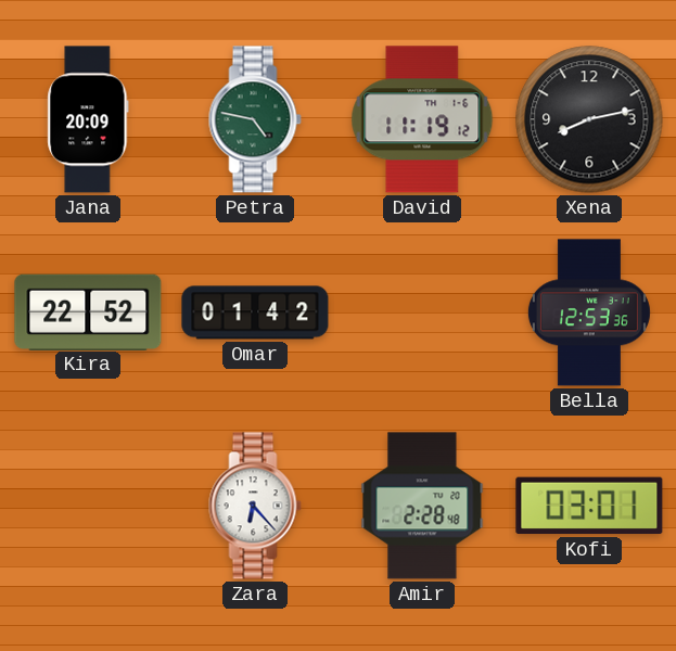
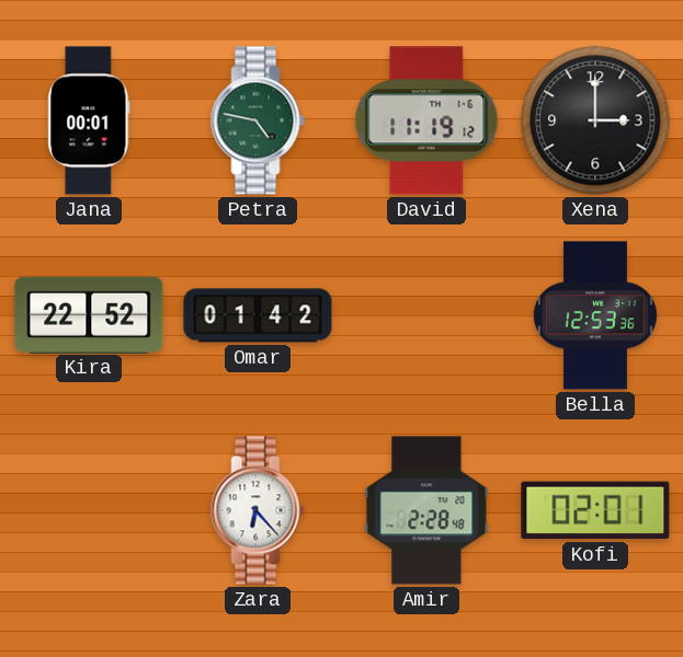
Jana: 20:09 -> 00:01
Xena: 8:13 -> 3:00
Kofi: 03:01 -> 02:01
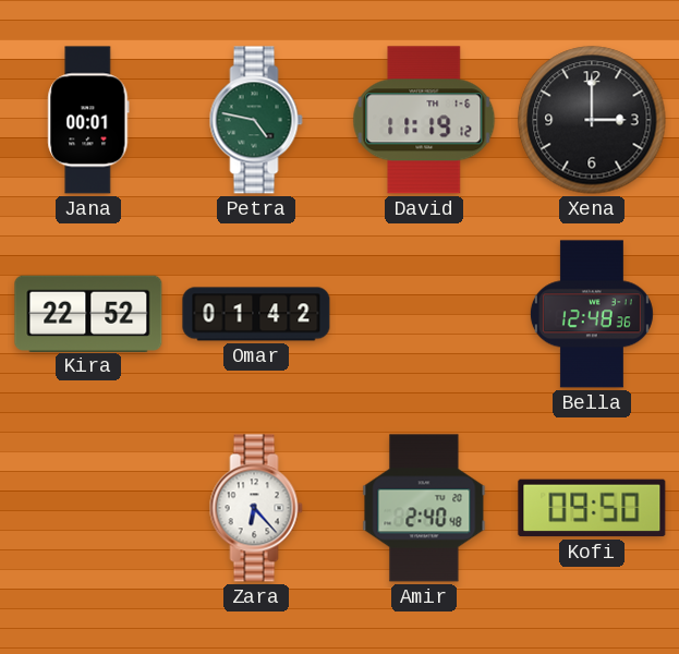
Bella: 12:53 -> 12:48
Amir: 2:28 -> 2:40
Kofi: 02:01 -> 09:50
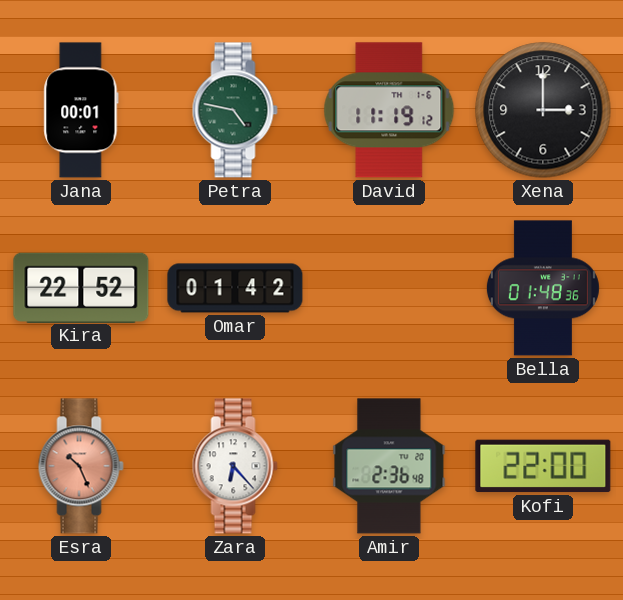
Bella: 12:48 -> 01:48
Esra: none -> 10:26
Amir: 2:40 -> 2:36
Kofi: 09:50 -> 22:00
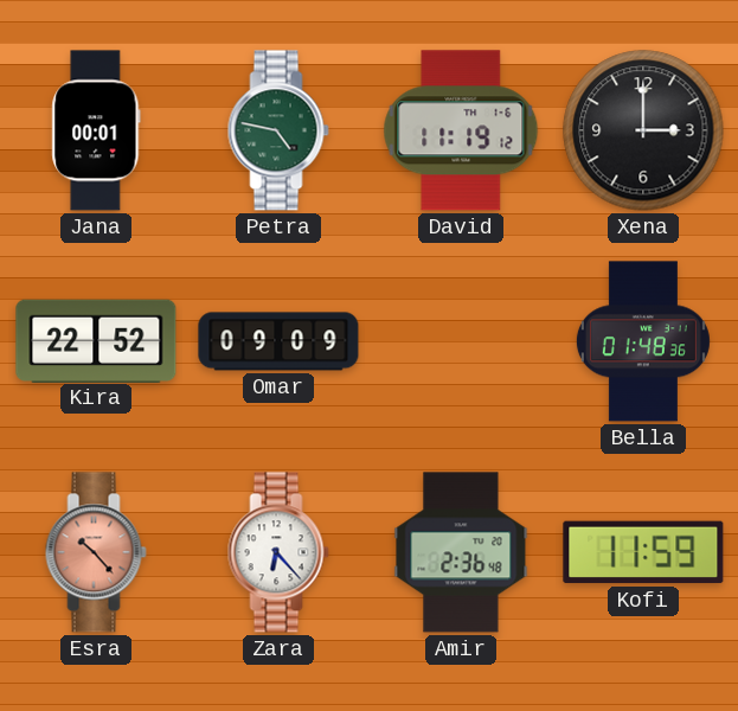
Omar: 01:42 -> 09:09
Esra: 10:26 -> 10:23
Kofi: 22:00 -> 11:59
